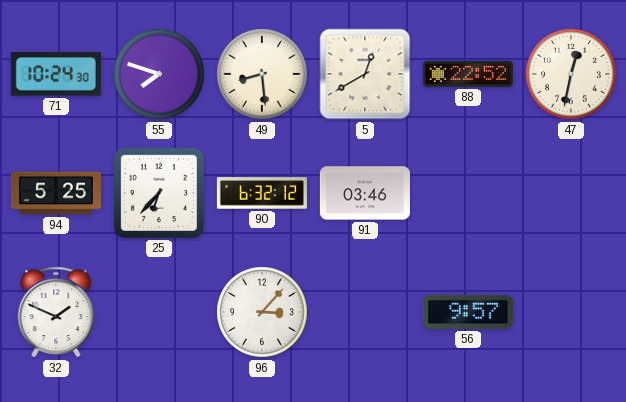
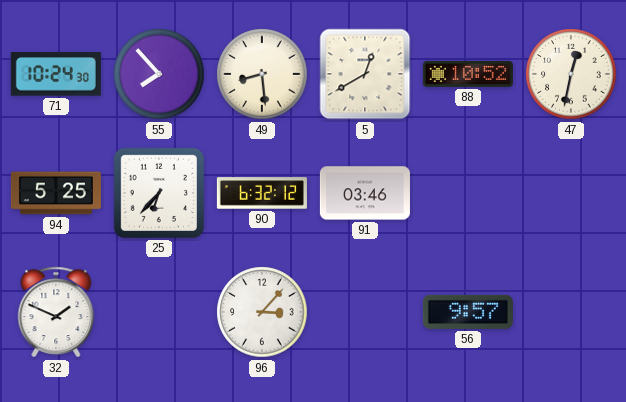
55: 7:48 -> 7:53
88: 22:52 -> 10:52
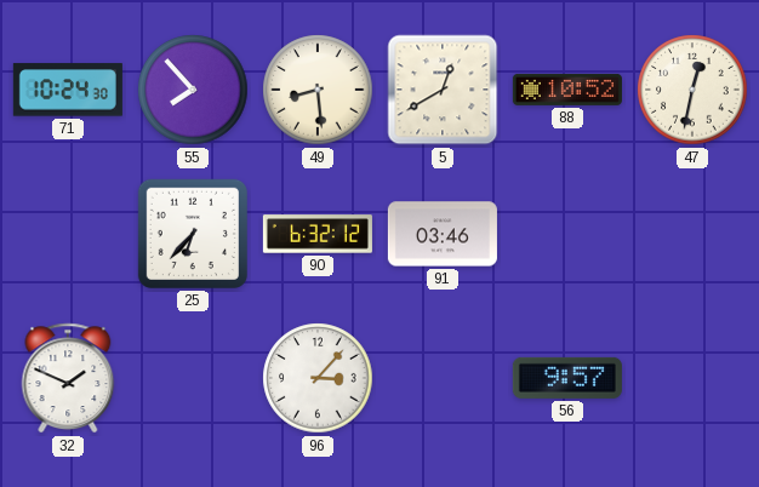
94: 5:25 -> none
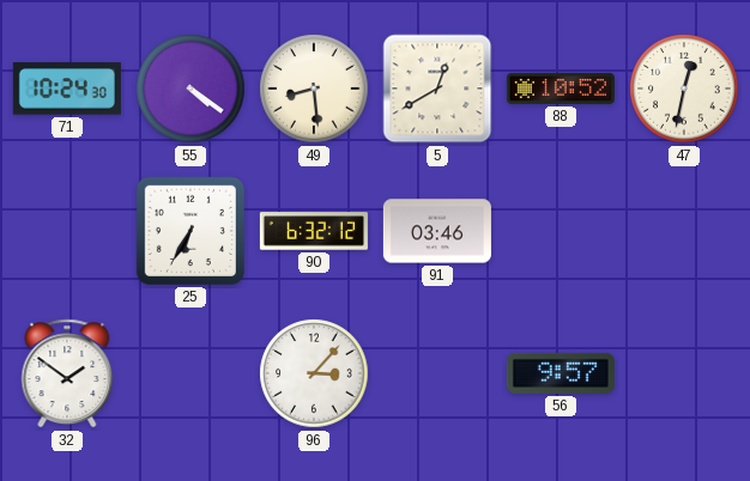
55: 7:53 -> 4:21
25: 6:37 -> 6:35
32: 1:49 -> 1:51
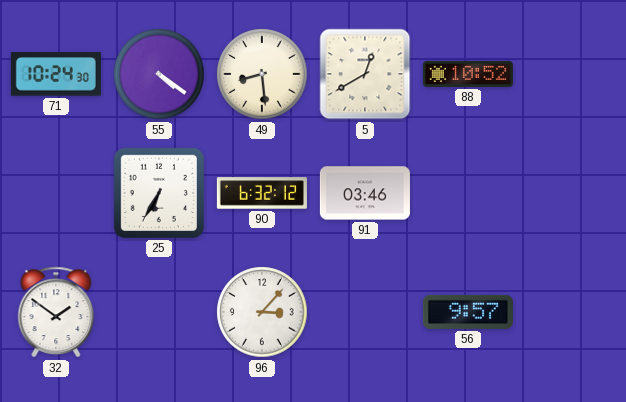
47: 12:32 -> none
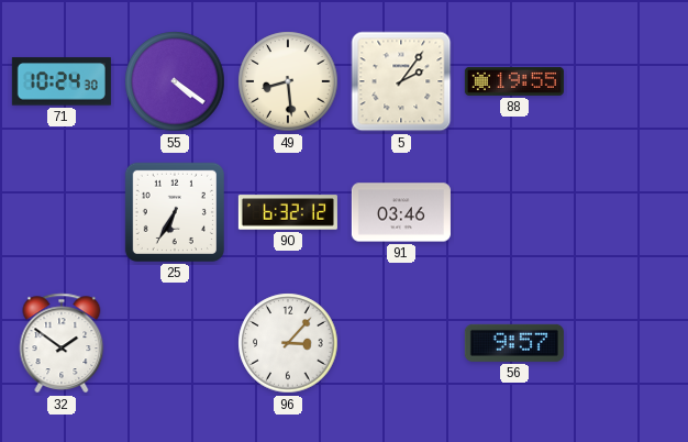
5: 12:40 -> 2:06
88: 10:52 -> 19:55
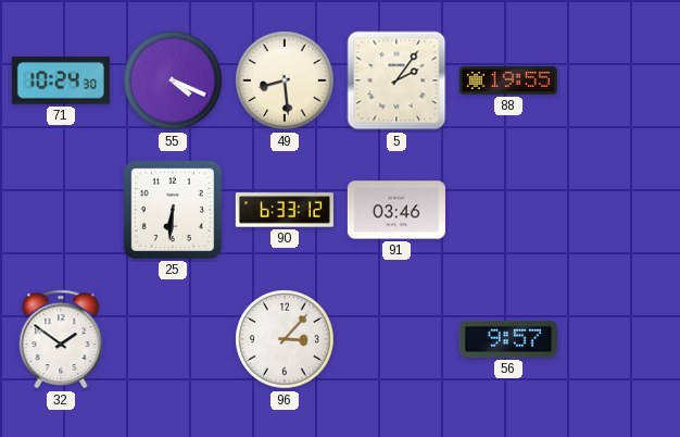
55: 4:21 -> 4:19
25: 6:35 -> 6:31
90: 6:32 -> 6:33
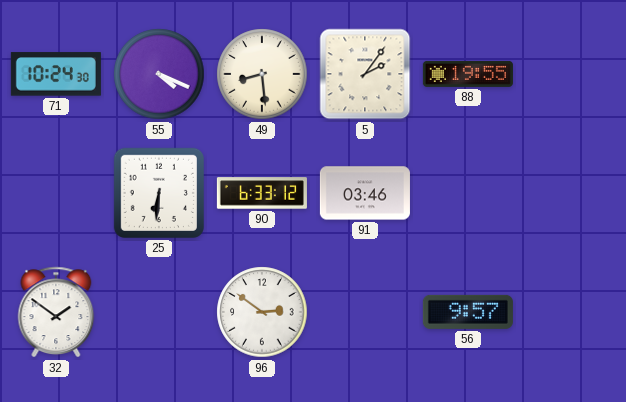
96: 3:07 -> 2:51
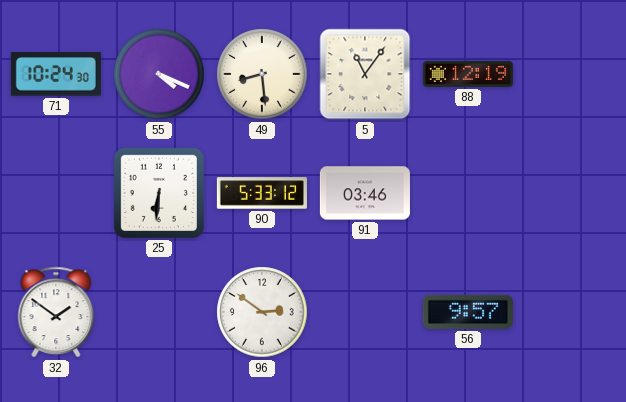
5: 2:06 -> 11:06
88: 19:55 -> 12:19
90: 6:33 -> 5:33
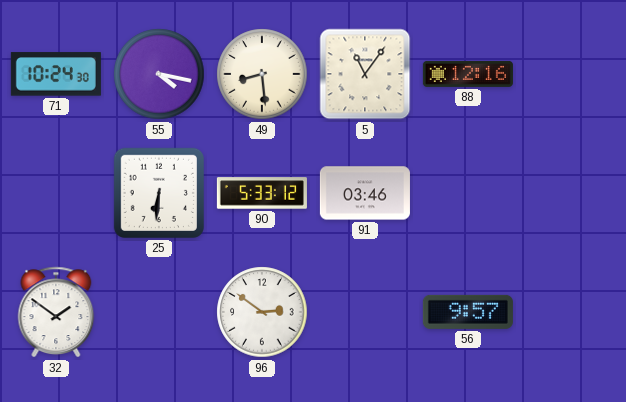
55: 4:19 -> 4:17
88: 12:19 -> 12:16
